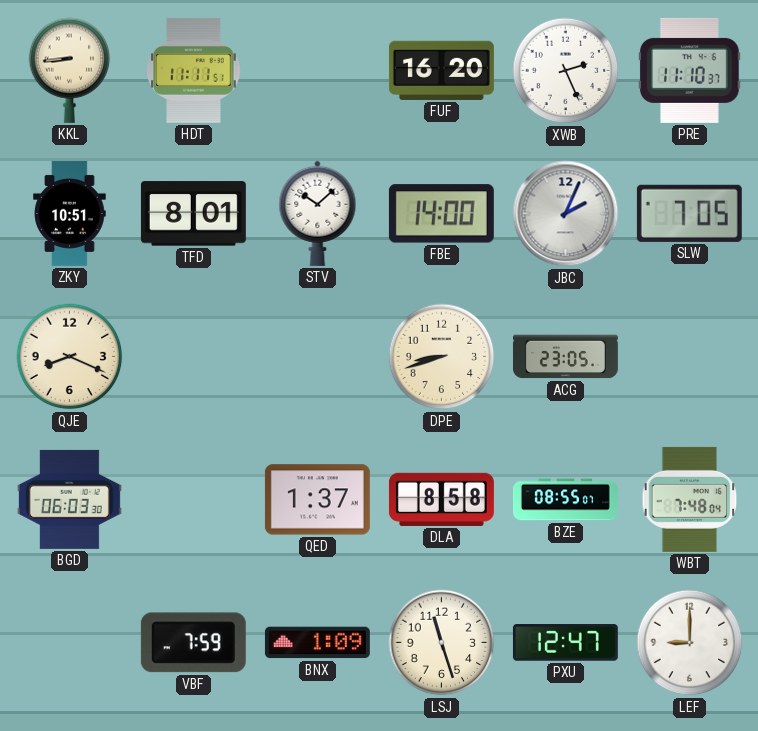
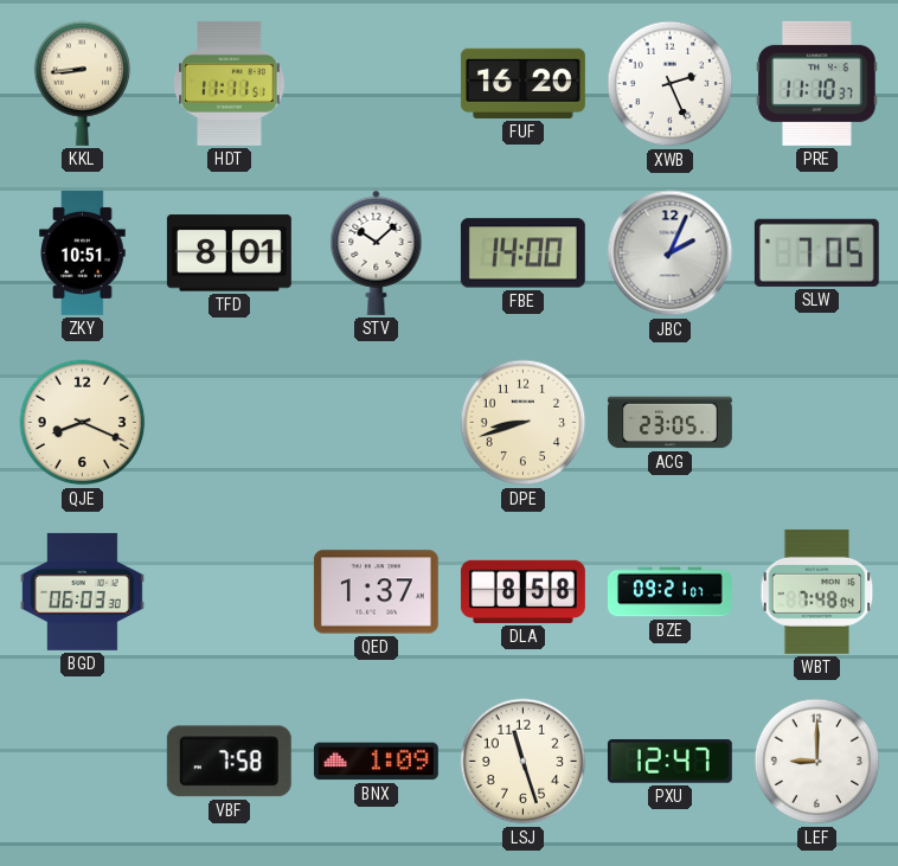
BZE: 08:55 -> 09:21
VBF: 7:59 -> 7:58
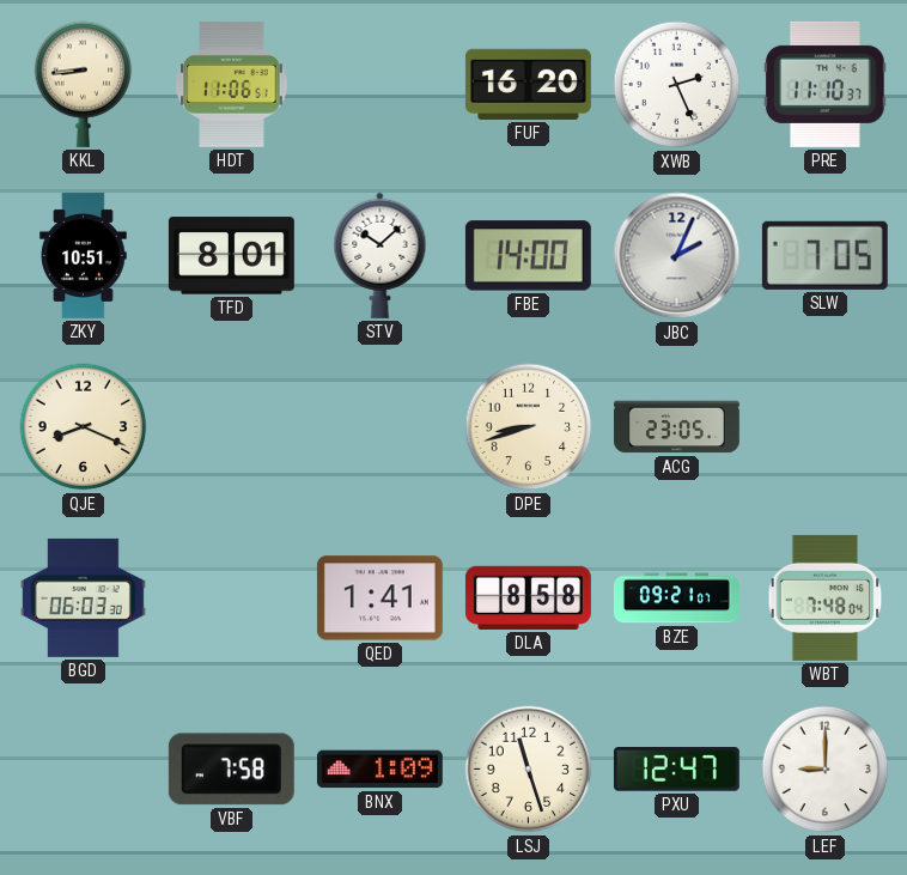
HDT: 11:11 -> 11:06
QED: 1:37 -> 1:41
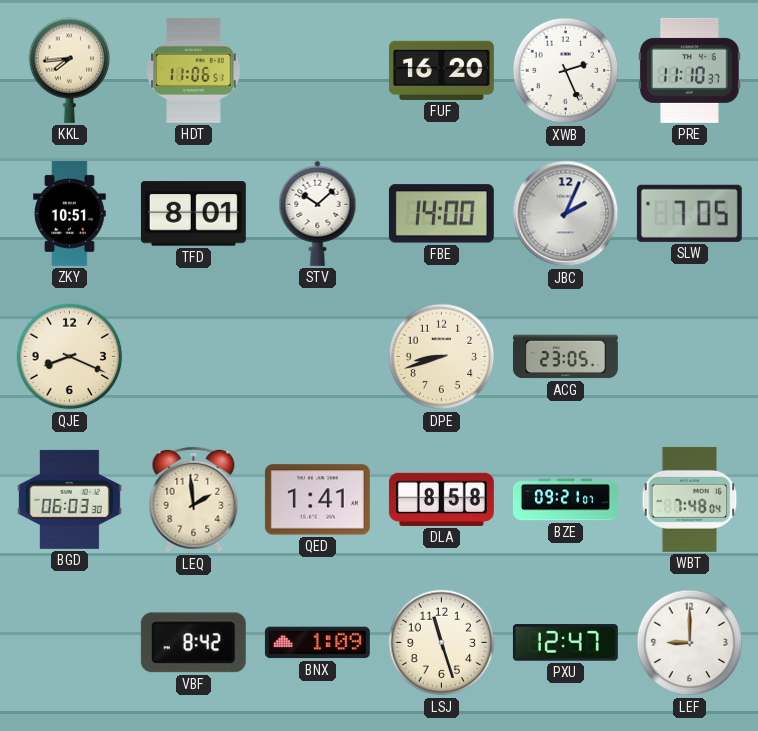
KKL: 8:44 -> 7:44
LEQ: none -> 1:59
VBF: 7:58 -> 8:42
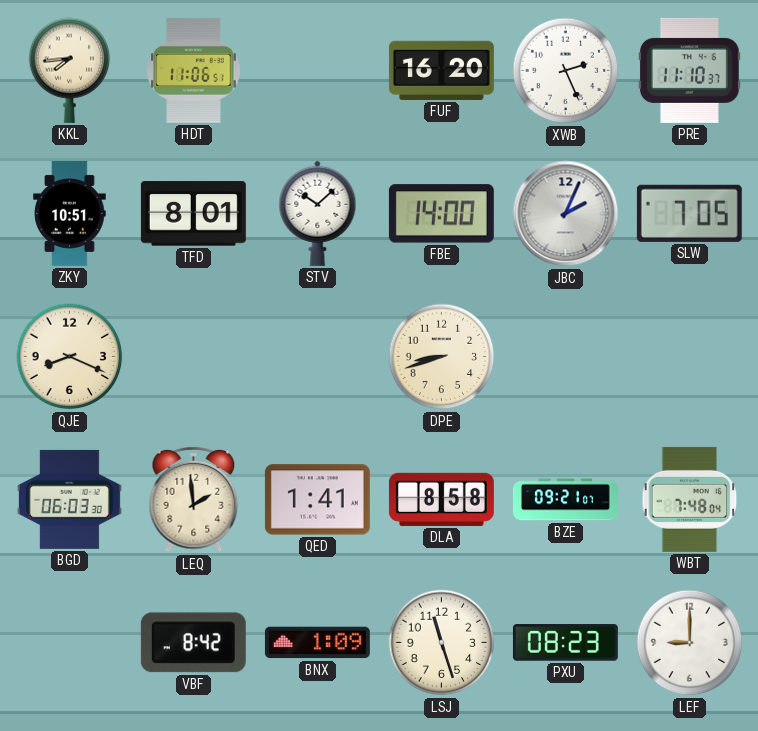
ACG: 23:05 -> none
PXU: 12:47 -> 08:23
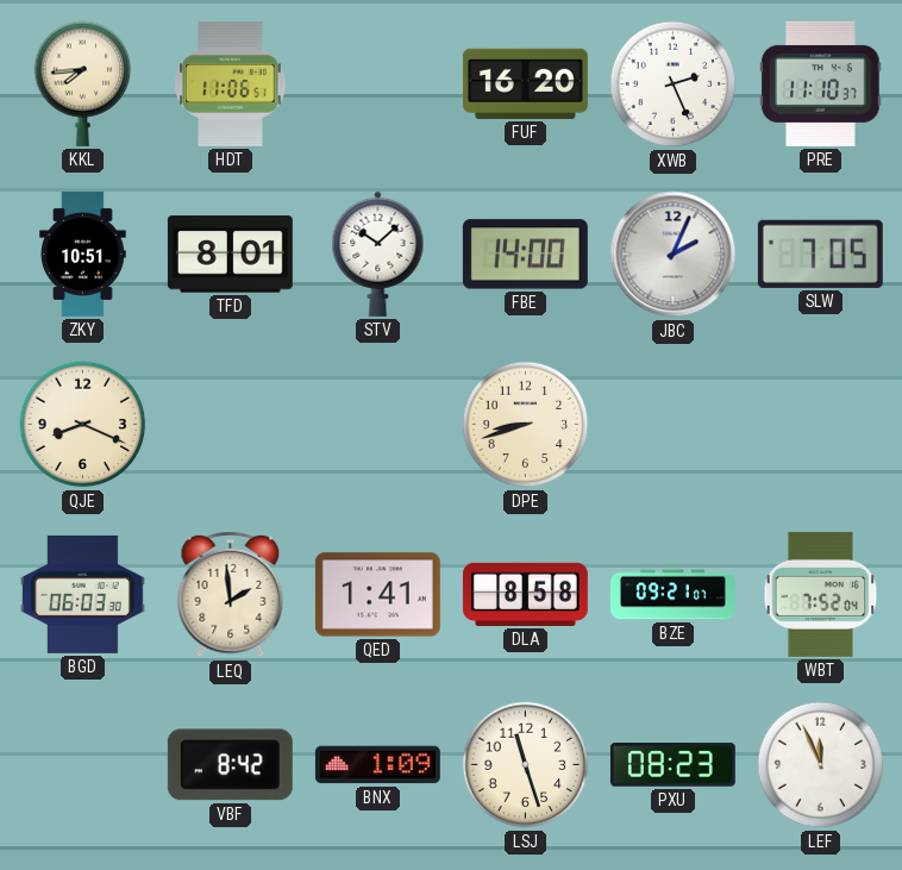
WBT: 7:48 -> 7:52
LEF: 9:00 -> 11:56
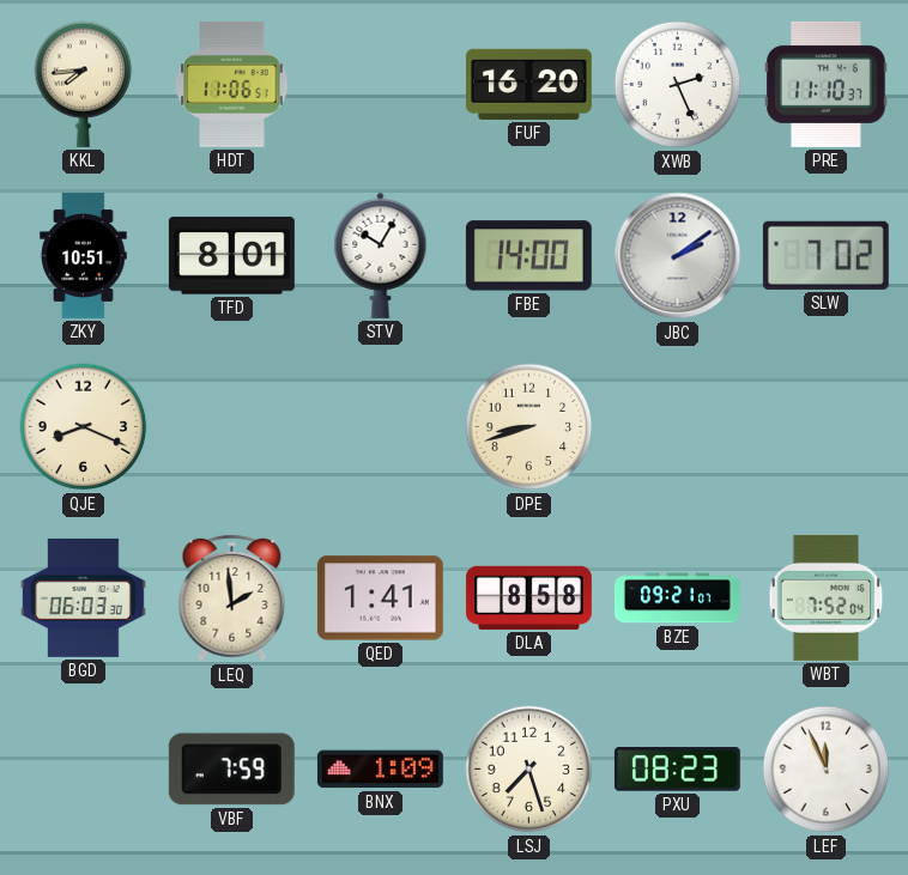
STV: 10:08 -> 10:05
JBC: 2:04 -> 2:09
SLW: 7:05 -> 7:02
VBF: 8:42 -> 7:59
LSJ: 11:27 -> 7:27
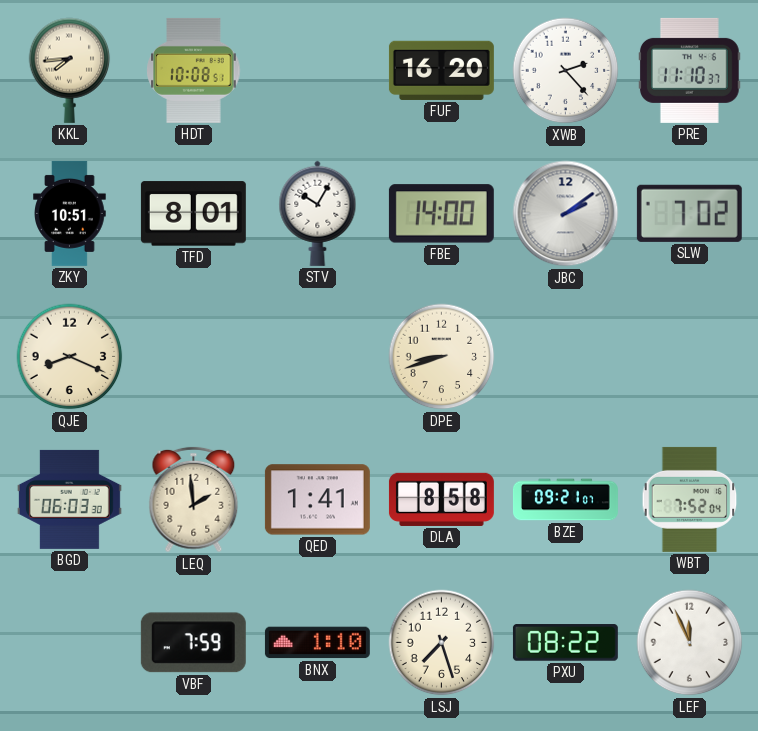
HDT: 11:06 -> 10:08
XWB: 2:26 -> 2:23
BNX: 1:09 -> 1:10
PXU: 08:23 -> 08:22
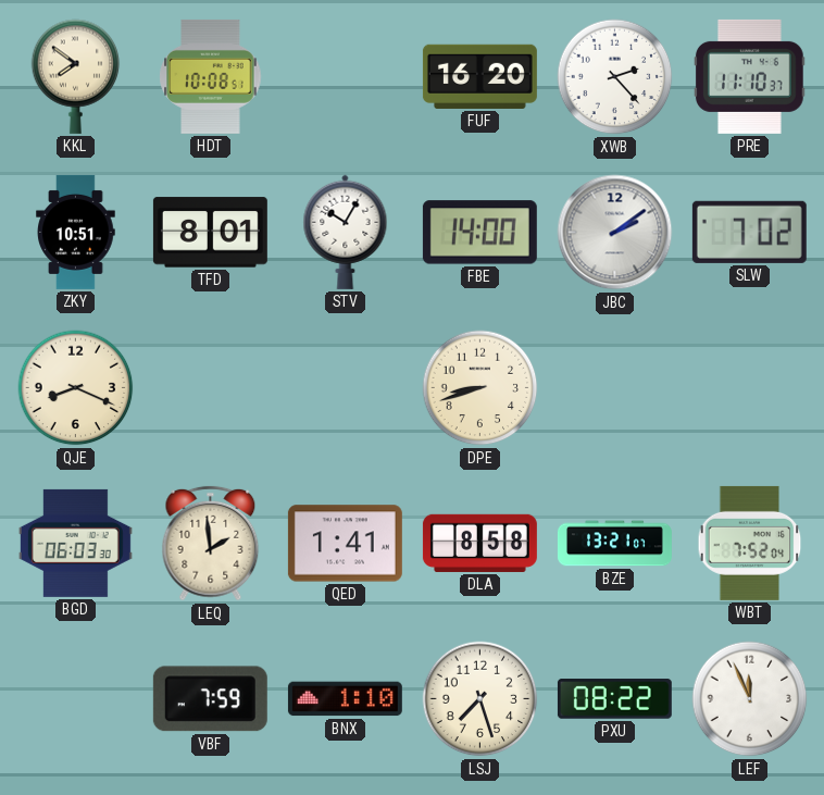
KKL: 7:44 -> 7:51
BZE: 09:21 -> 13:21
